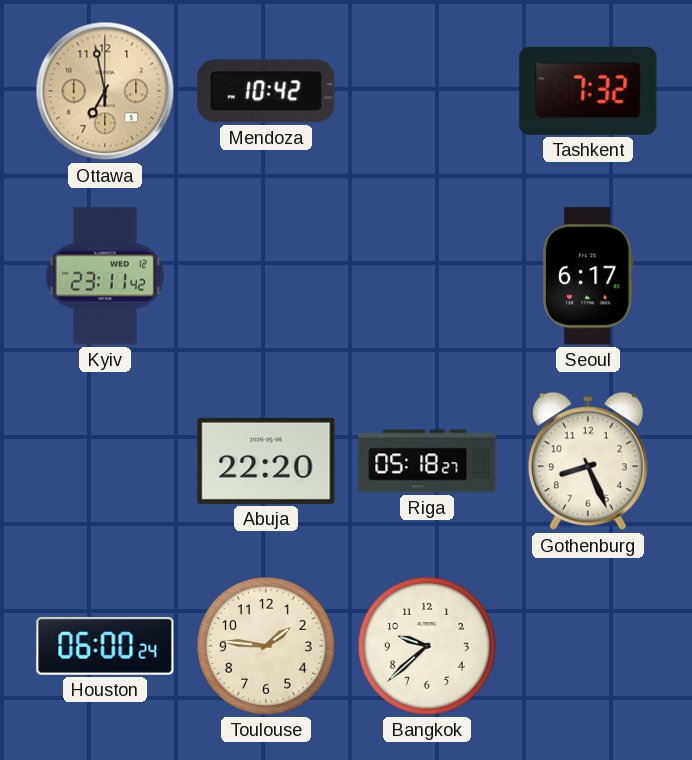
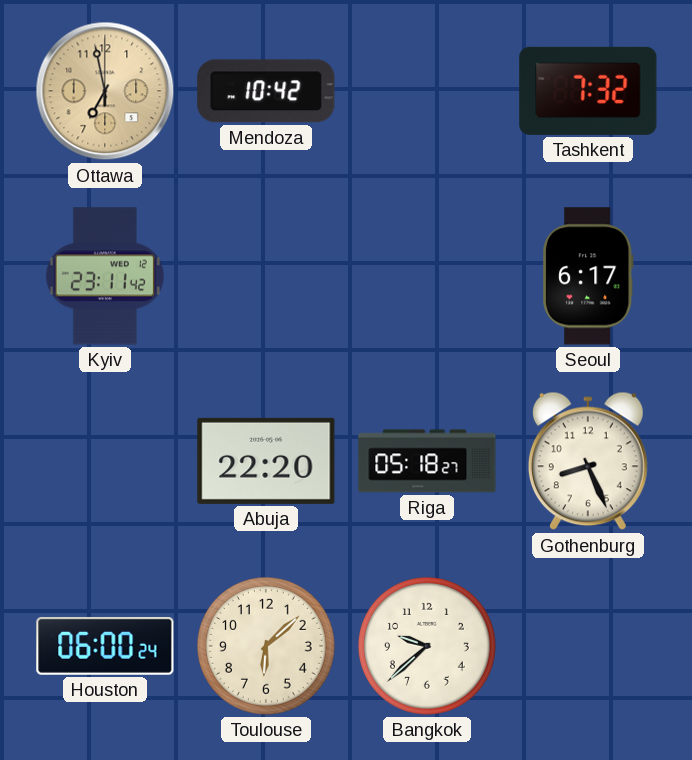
Toulouse: 1:46 -> 6:08
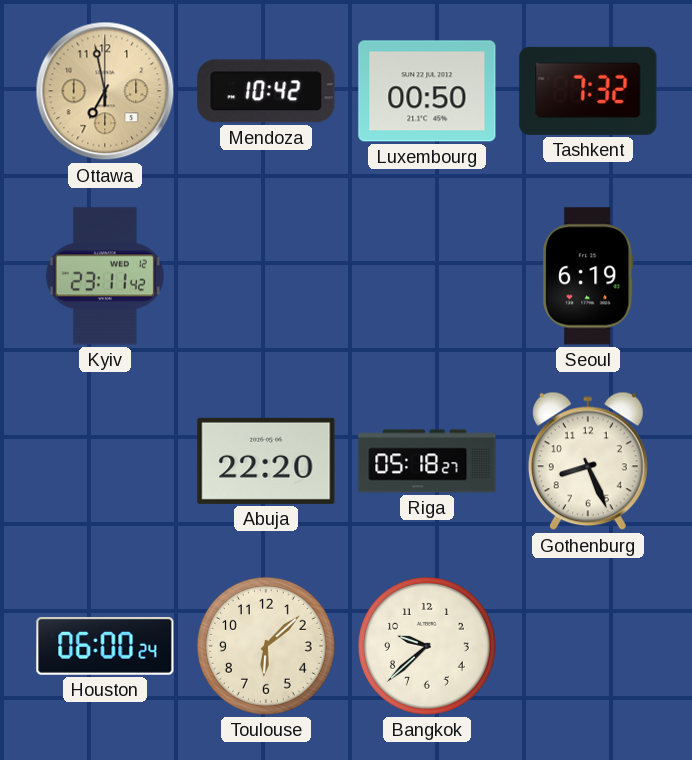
Luxembourg: none -> 00:50
Seoul: 6:17 -> 6:19
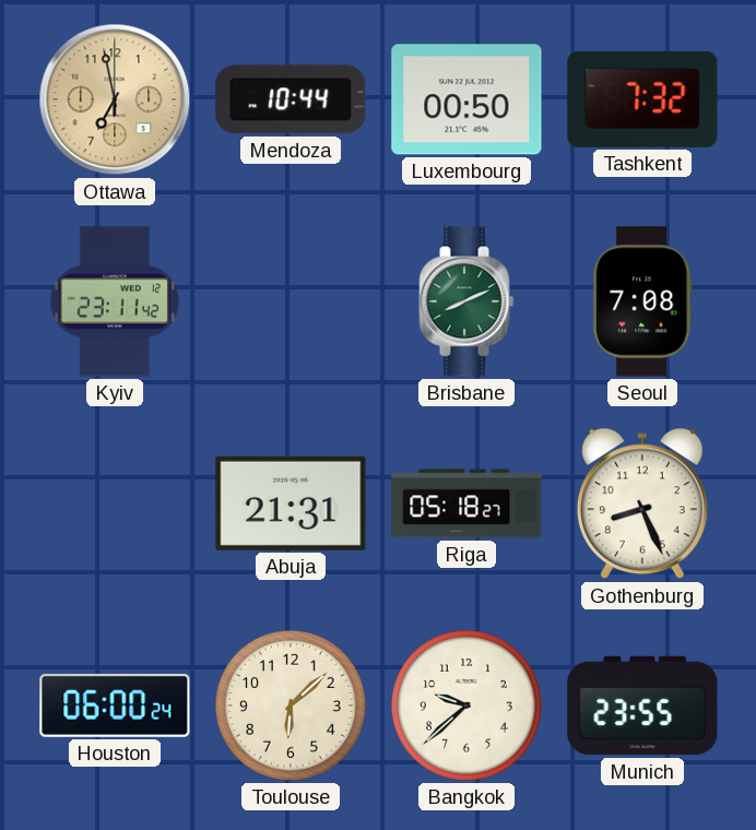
Mendoza: 10:42 -> 10:44
Brisbane: none -> 8:11
Seoul: 6:19 -> 7:08
Abuja: 22:20 -> 21:31
Munich: none -> 23:55
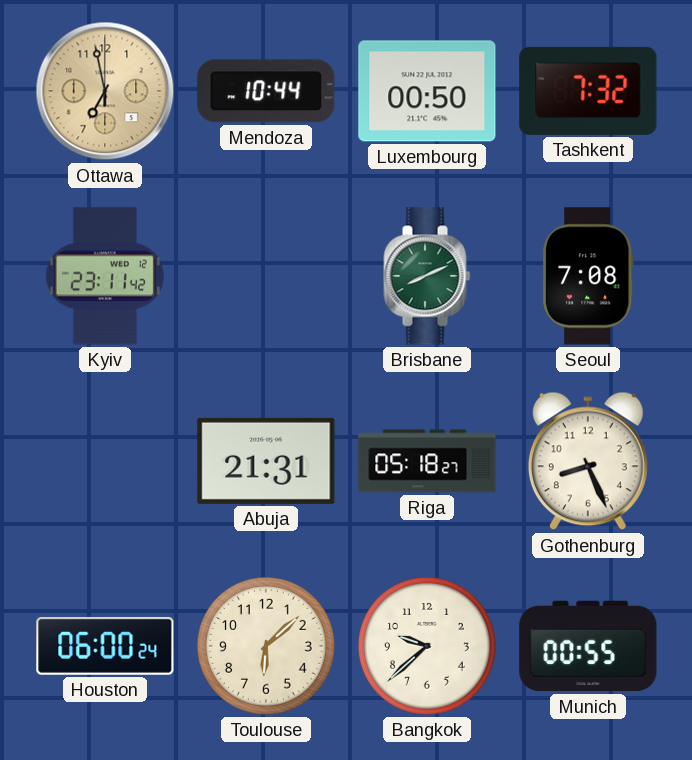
Munich: 23:55 -> 00:55
